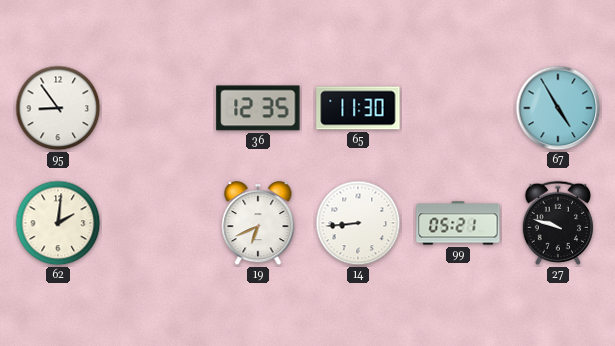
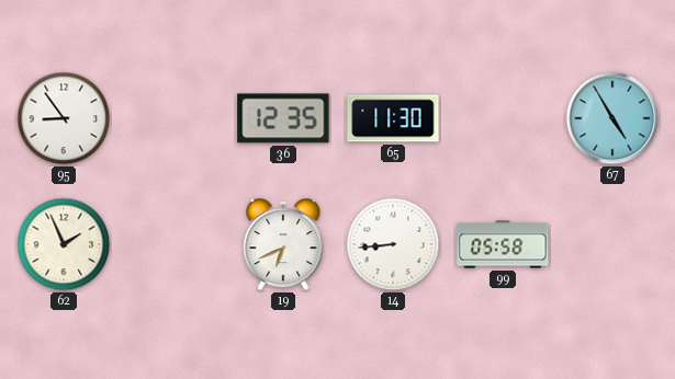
62: 2:01 -> 1:56
99: 05:21 -> 05:58
27: 9:48 -> none
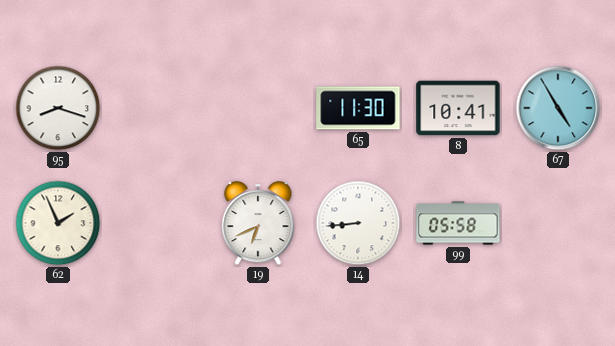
95: 8:54 -> 8:18
36: 12:35 -> none
8: none -> 10:41
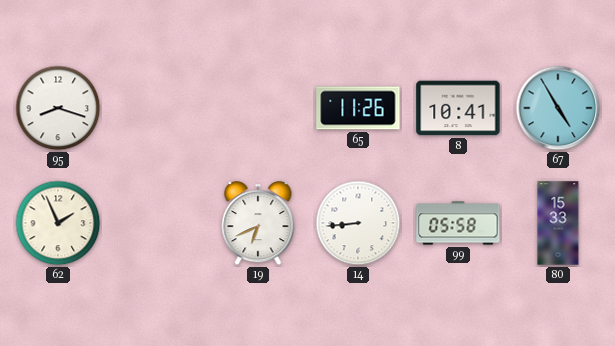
65: 11:30 -> 11:26
80: none -> 15:33
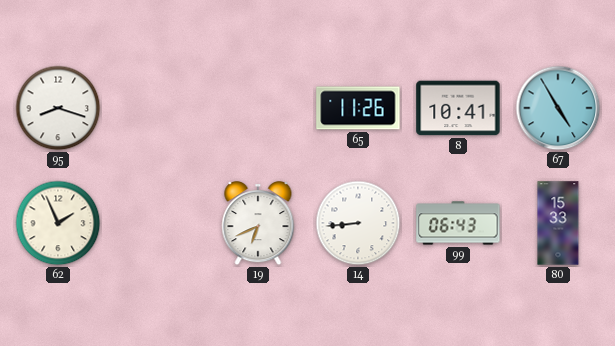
99: 05:58 -> 06:43
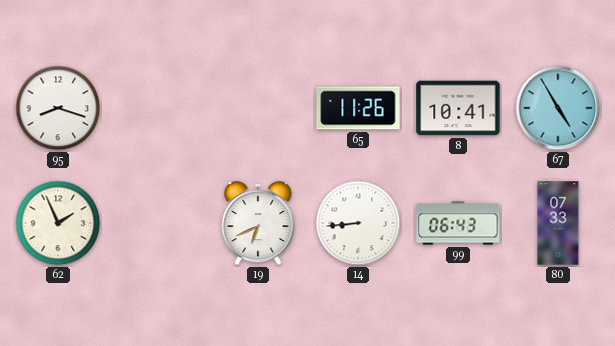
80: 15:33 -> 07:33
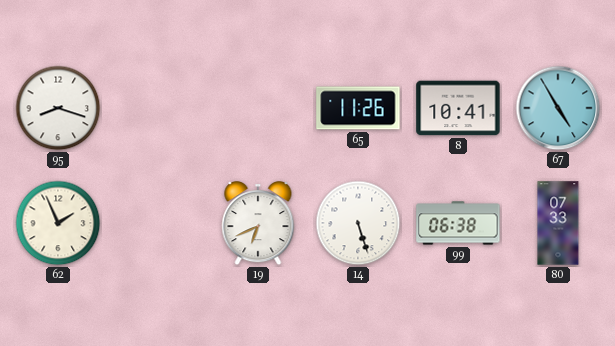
14: 8:44 -> 5:27
99: 06:43 -> 06:38
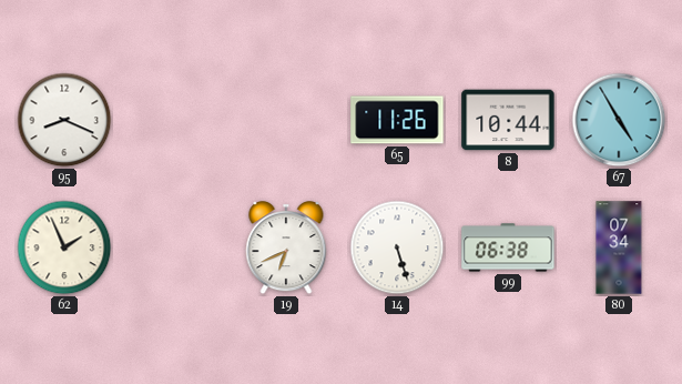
95: 8:18 -> 8:19
8: 10:41 -> 10:44
80: 07:33 -> 07:34
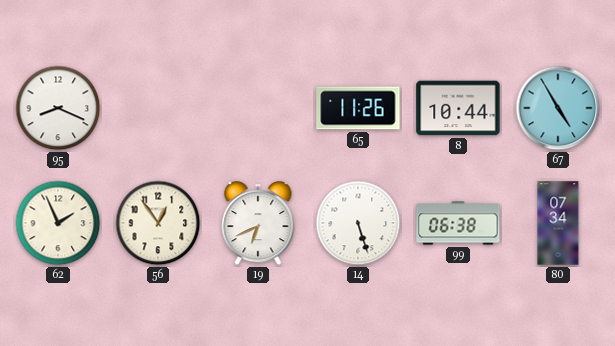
56: none -> 12:54
